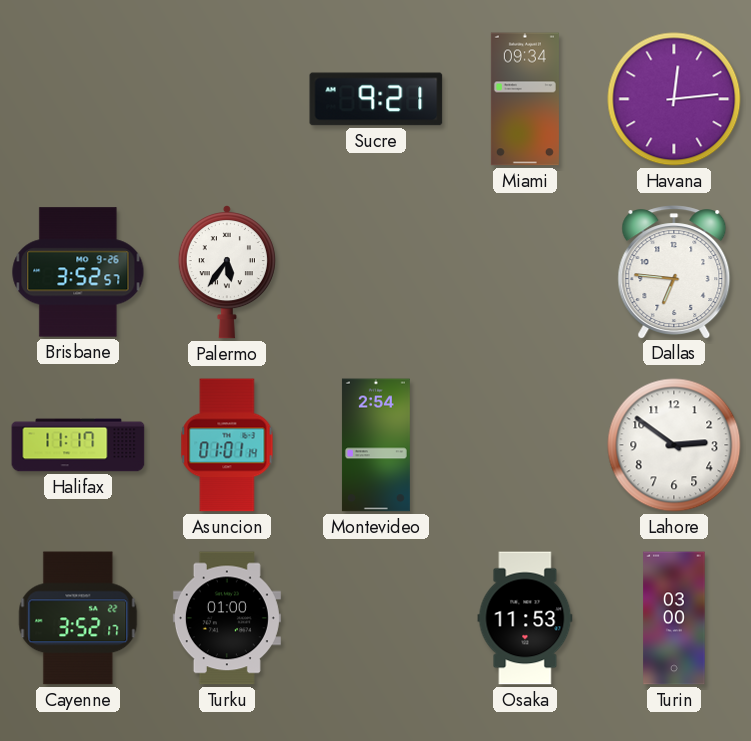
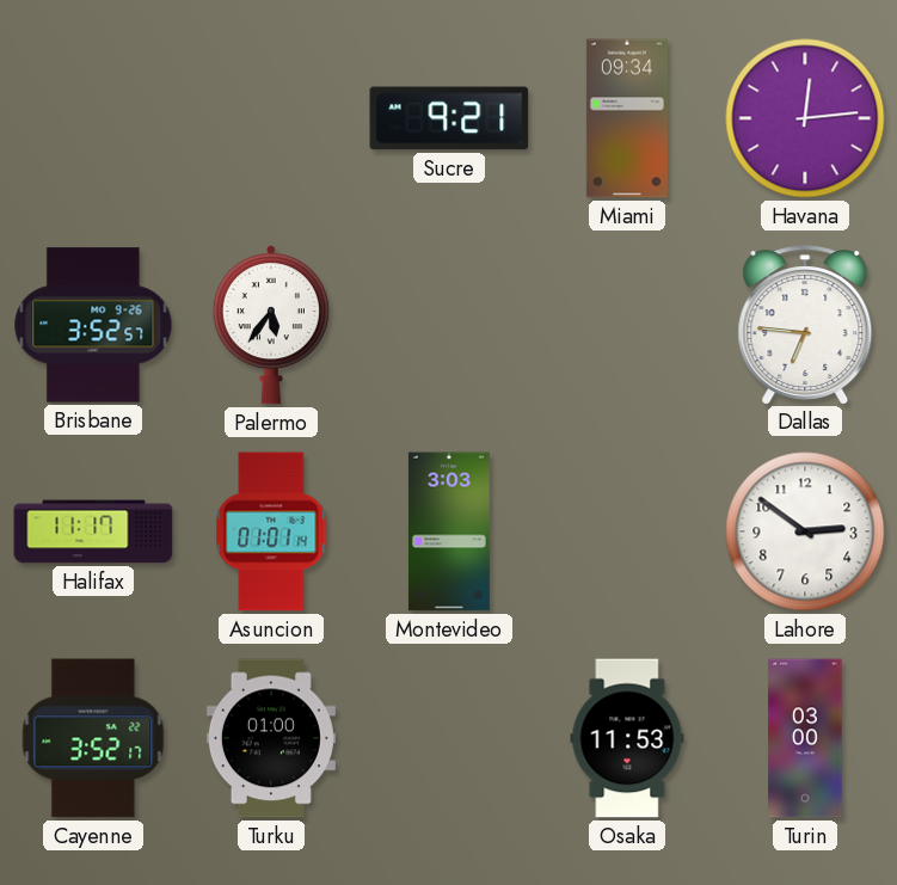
Montevideo: 2:54 -> 3:03
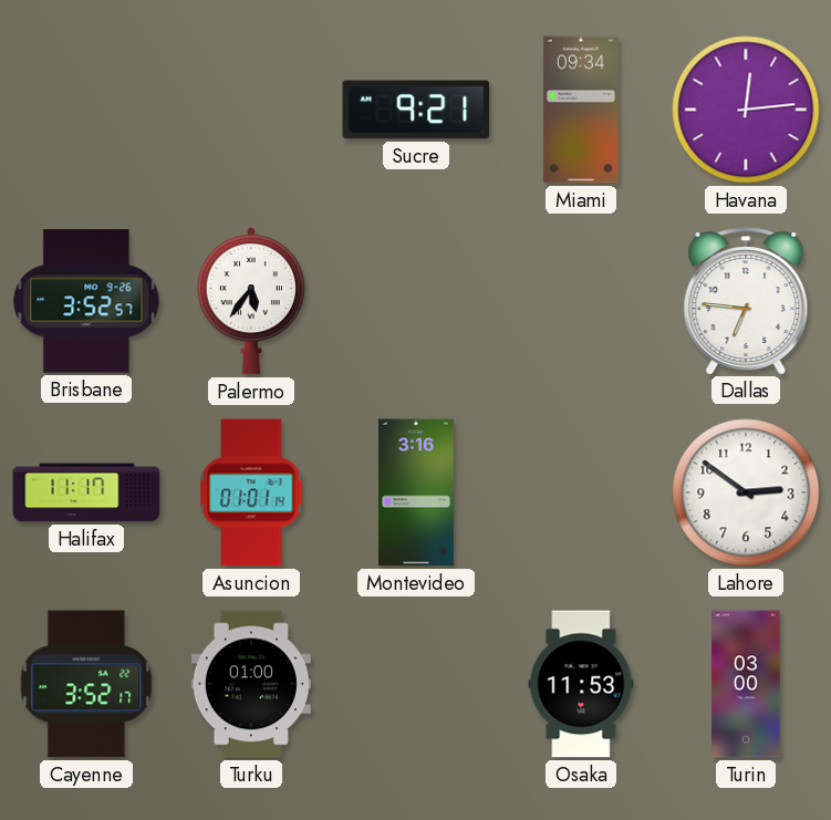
Montevideo: 3:03 -> 3:16
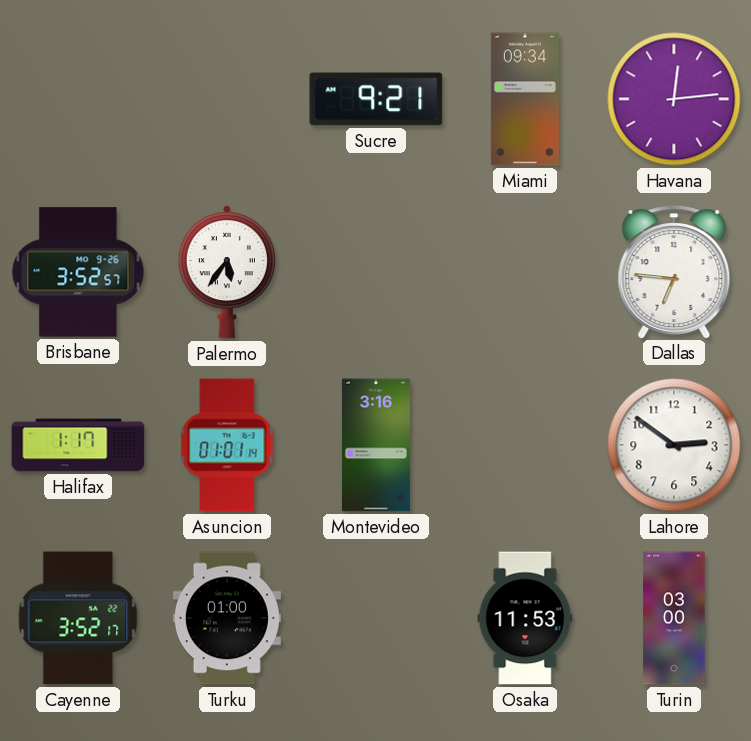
Halifax: 11:17 -> 1:17
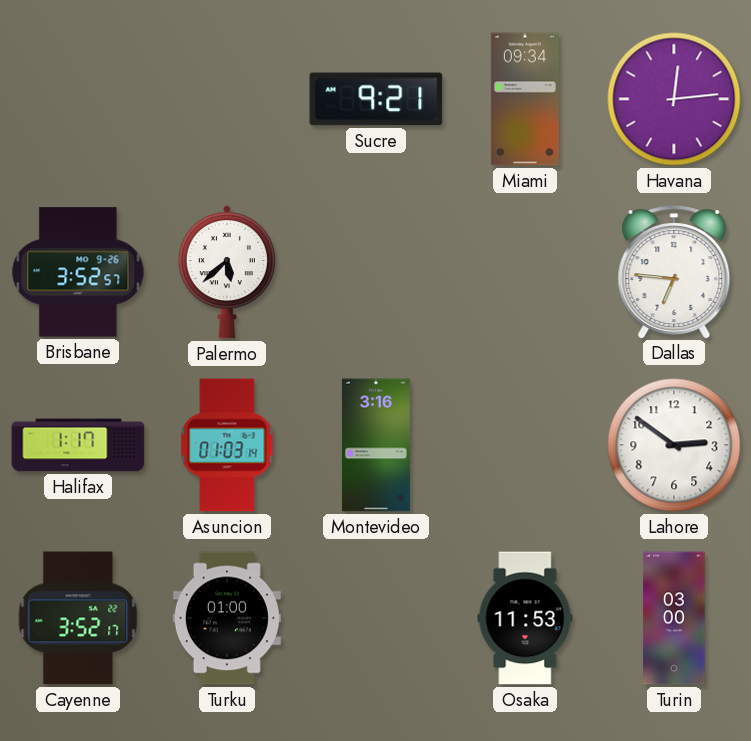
Palermo: 5:36 -> 5:38
Asuncion: 01:01 -> 01:03
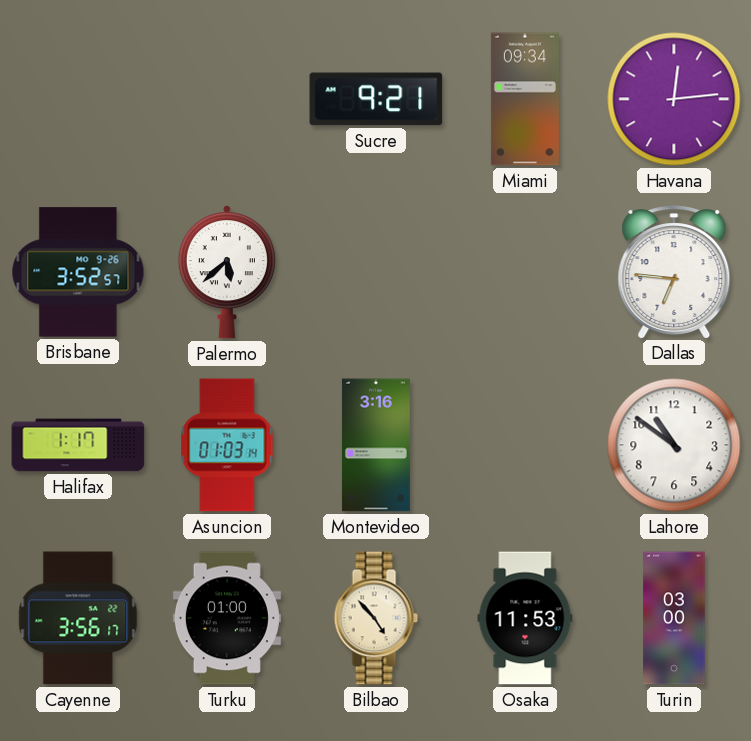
Lahore: 2:51 -> 10:51
Cayenne: 3:52 -> 3:56
Bilbao: none -> 4:53
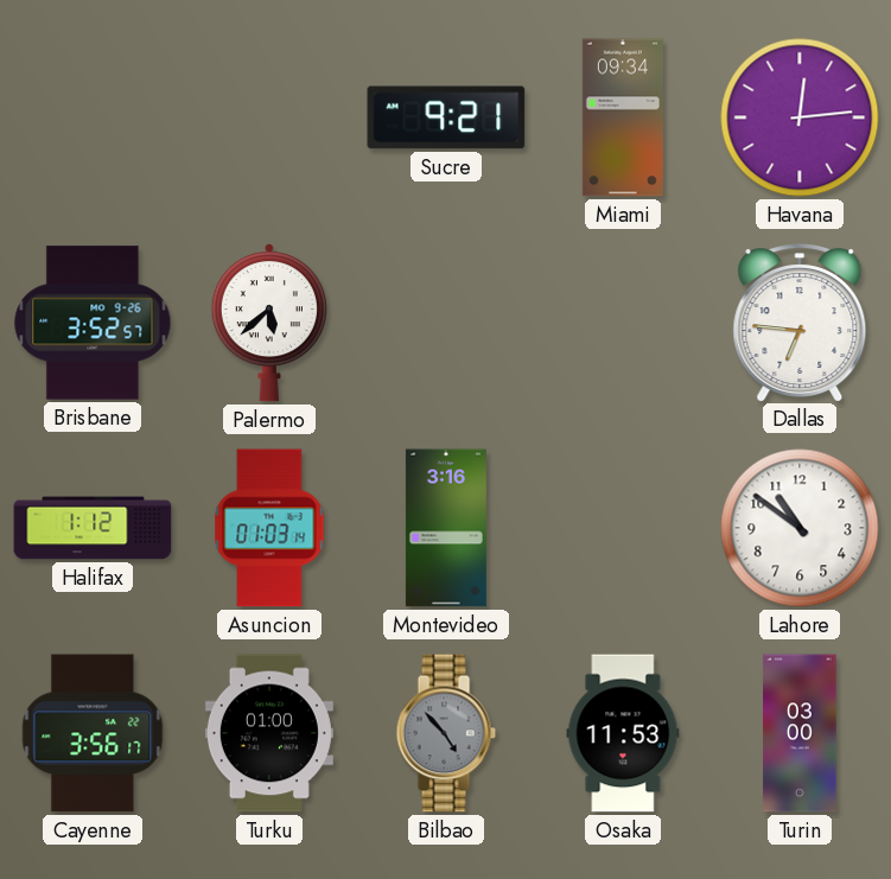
Halifax: 1:17 -> 1:12
Bilbao dial: cream -> grey
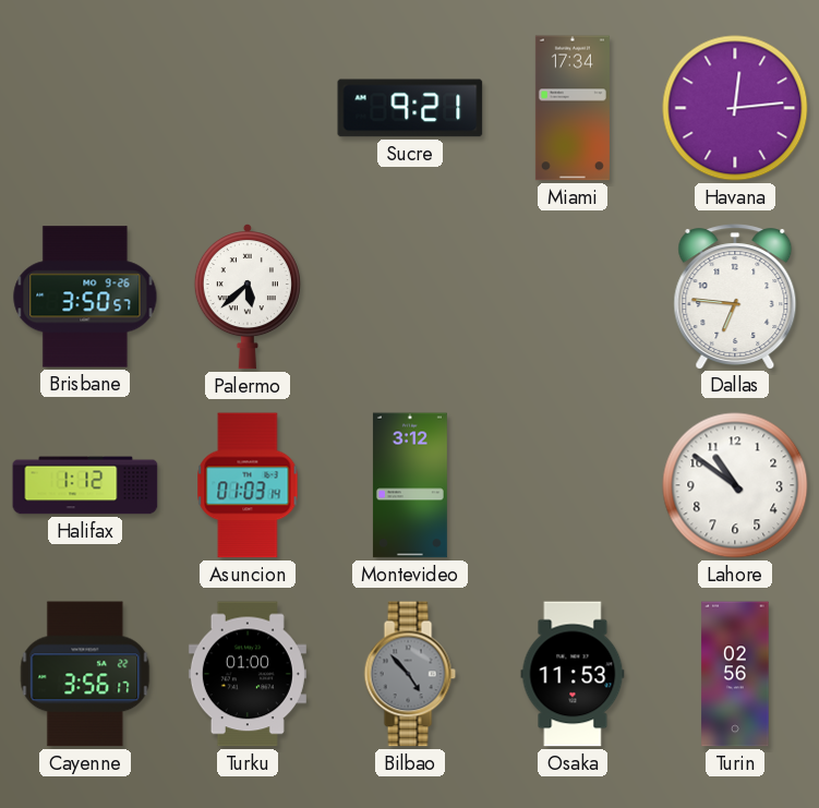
Miami: 09:34 -> 17:34
Brisbane: 3:52 -> 3:50
Montevideo: 3:16 -> 3:12
Turin: 03:00 -> 02:56
